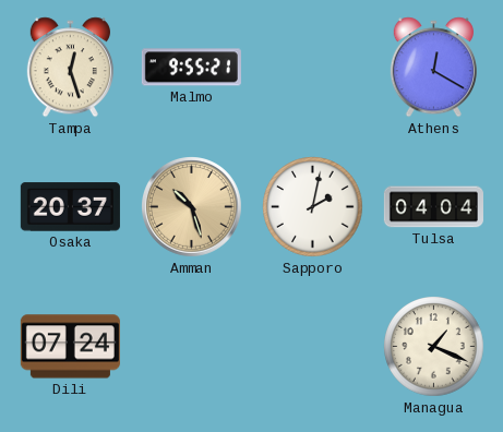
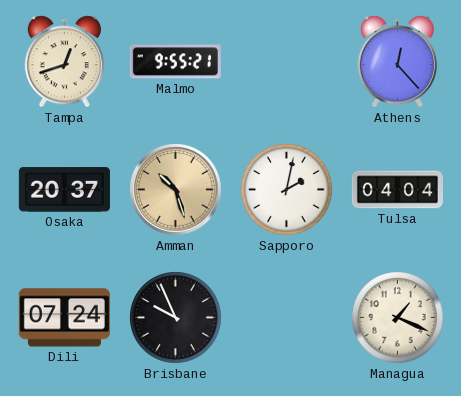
Tampa: 12:27 -> 12:42
Athens: 12:20 -> 12:23
Brisbane: none -> 9:56
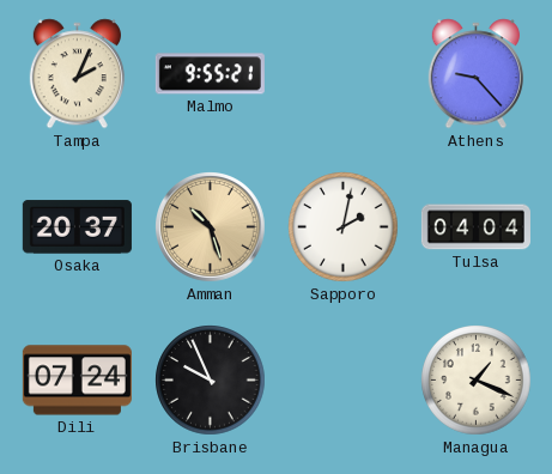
Tampa: 12:42 -> 2:04
Athens: 12:23 -> 9:23
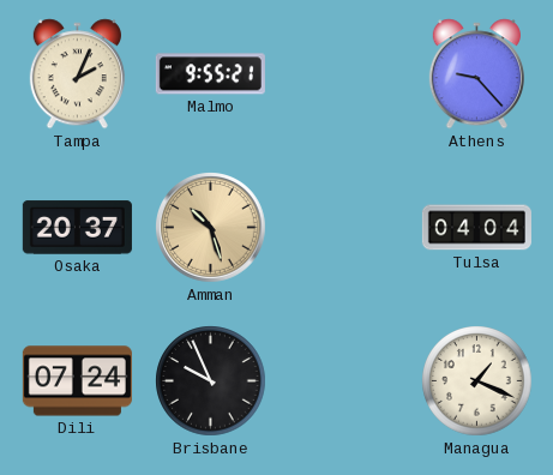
Sapporo: 2:02 -> none
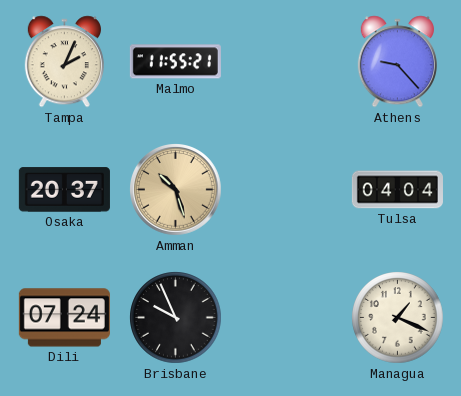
Malmo: 9:55 -> 11:55
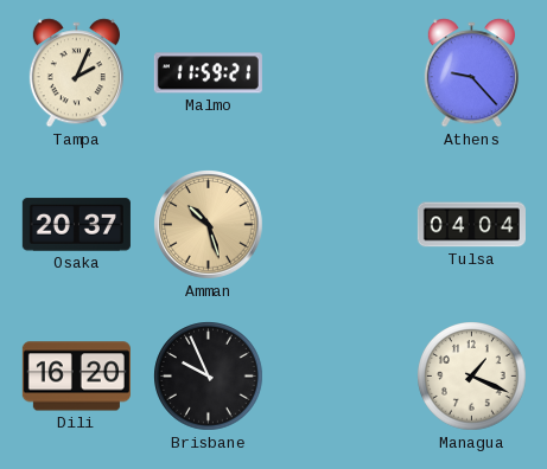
Malmo: 11:55 -> 11:59
Dili: 07:24 -> 16:20
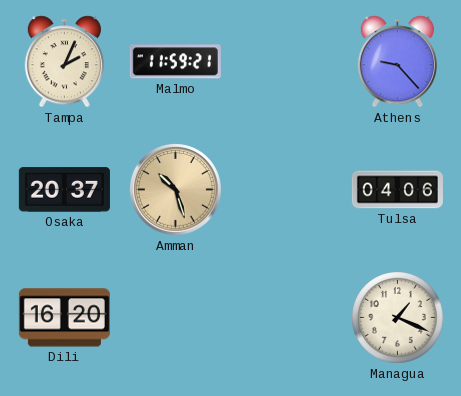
Tulsa: 04:04 -> 04:06
Brisbane: 9:56 -> none
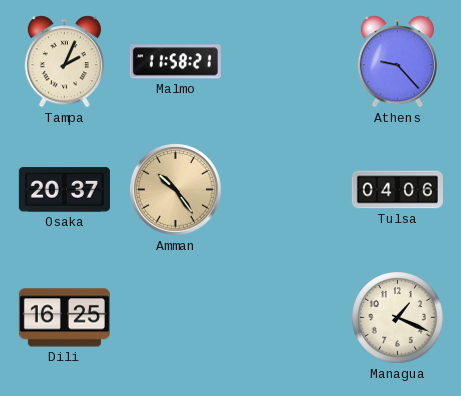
Malmo: 11:59 -> 11:58
Amman: 10:27 -> 10:24
Dili: 16:20 -> 16:25
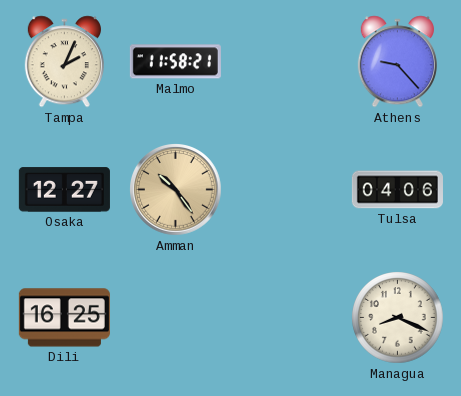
Osaka: 20:37 -> 12:27
Managua: 1:19 -> 8:19
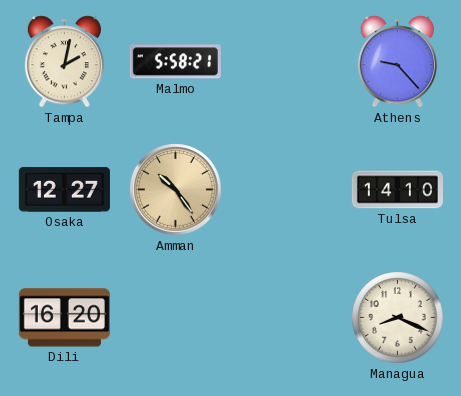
Tampa: 2:04 -> 2:02
Malmo: 11:58 -> 5:58
Tulsa: 04:06 -> 14:10
Dili: 16:25 -> 16:20
